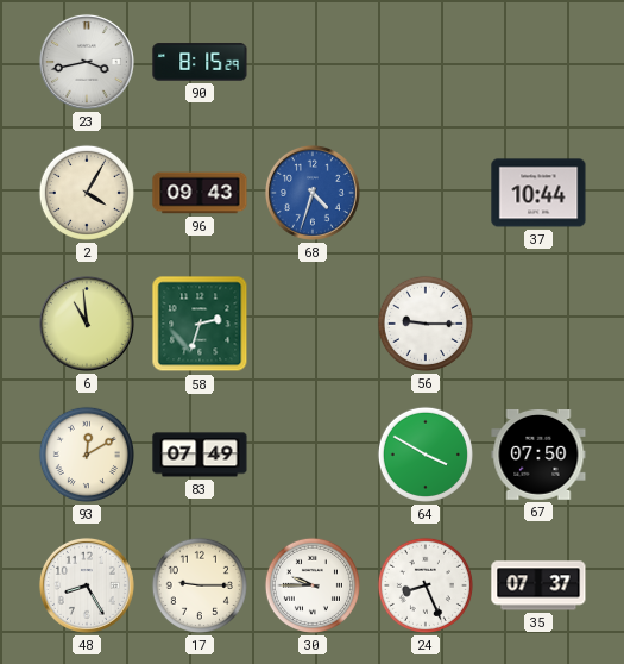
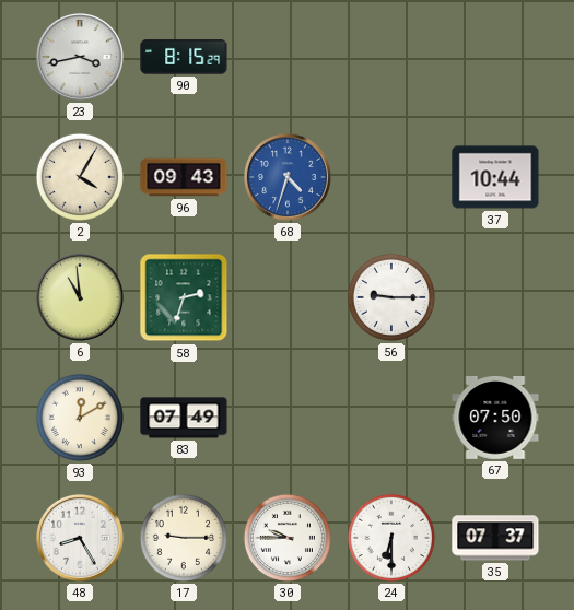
64: 3:50 -> none
24: 8:26 -> 6:30
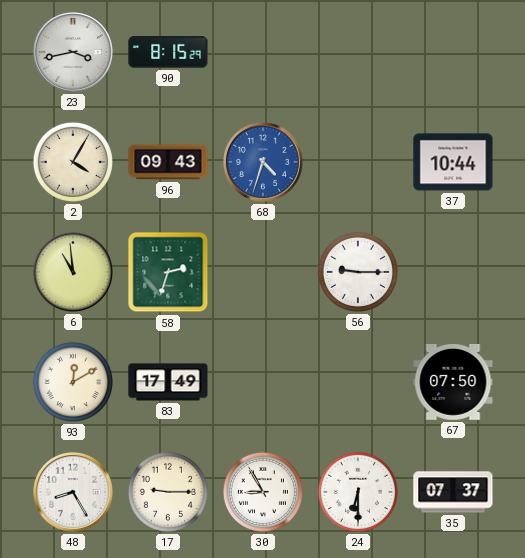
83: 07:49 -> 17:49
30: 9:45 -> 8:55
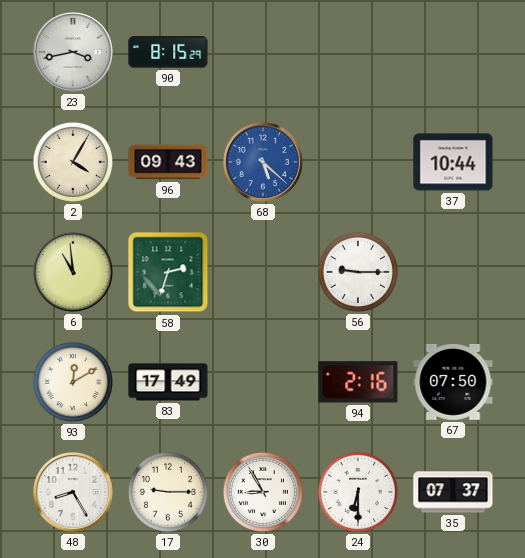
68: 4:33 -> 5:22
94: none -> 2:16
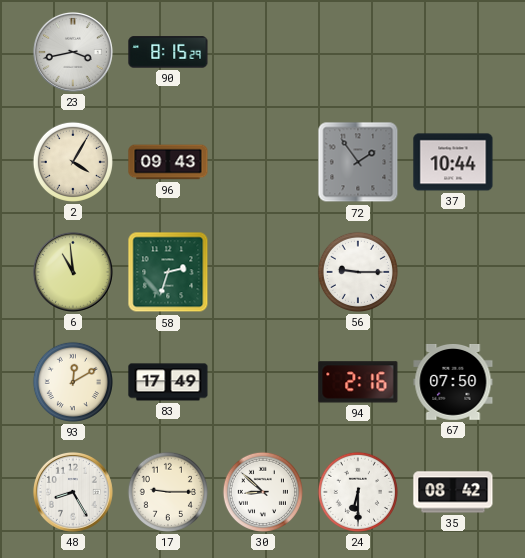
68: 5:22 -> none
72: none -> 1:54
30: 8:55 -> 8:52
35: 07:37 -> 08:42
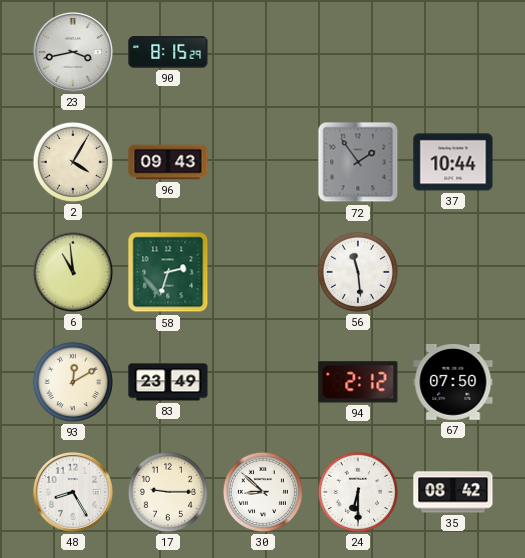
56: 9:15 -> 11:29
83: 17:49 -> 23:49
94: 2:16 -> 2:12
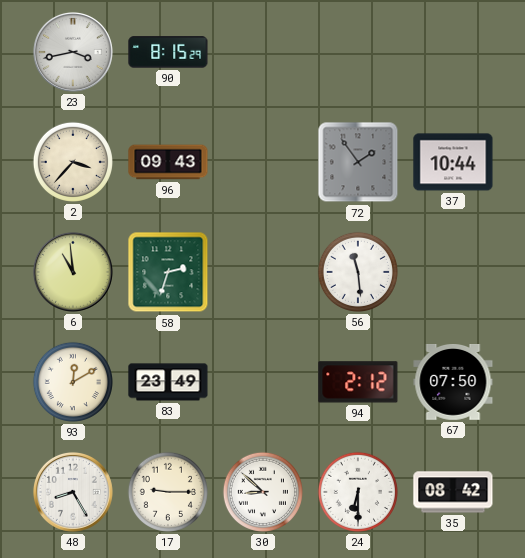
2: 4:05 -> 3:37
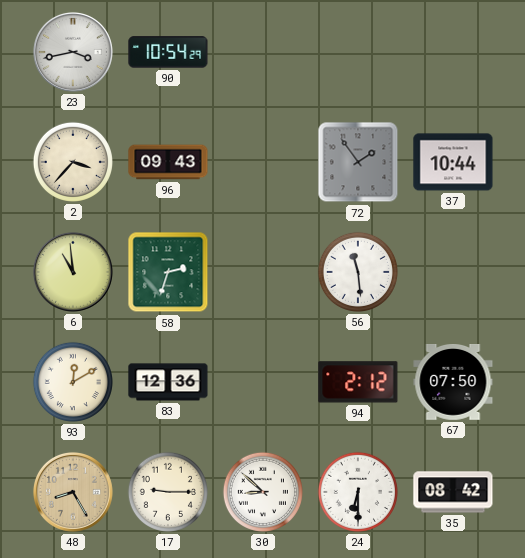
90: 8:15 -> 10:54
83: 23:49 -> 12:36
48 dial: white -> champagne
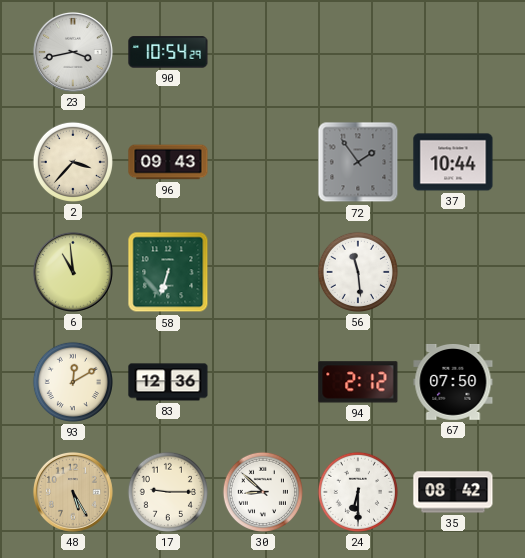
58: 2:33 -> 6:33
48: 8:25 -> 5:25
